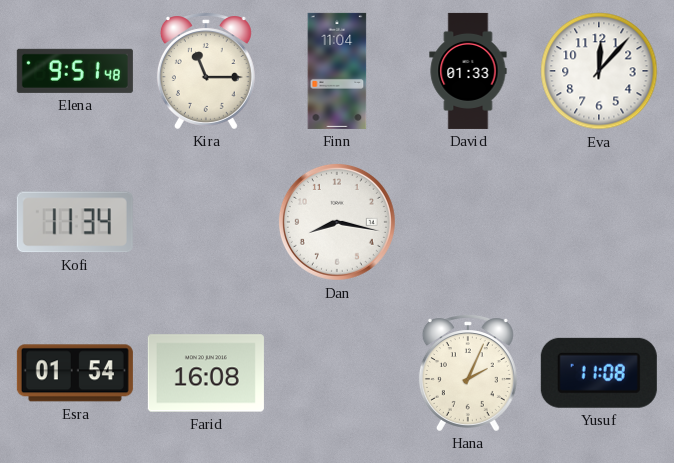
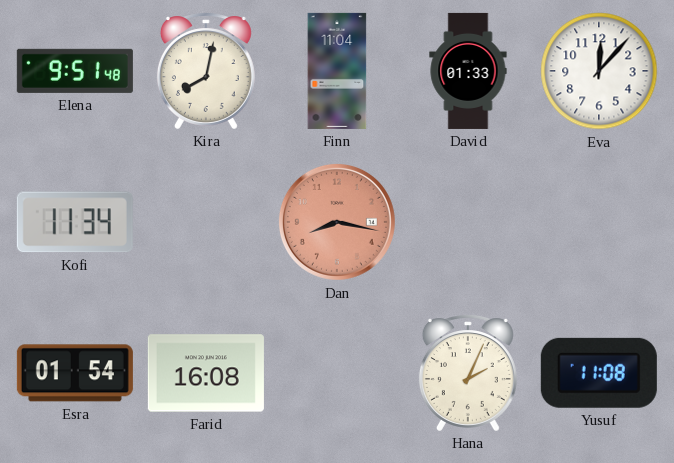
Kira: 11:15 -> 8:02
Dan dial: white -> salmon
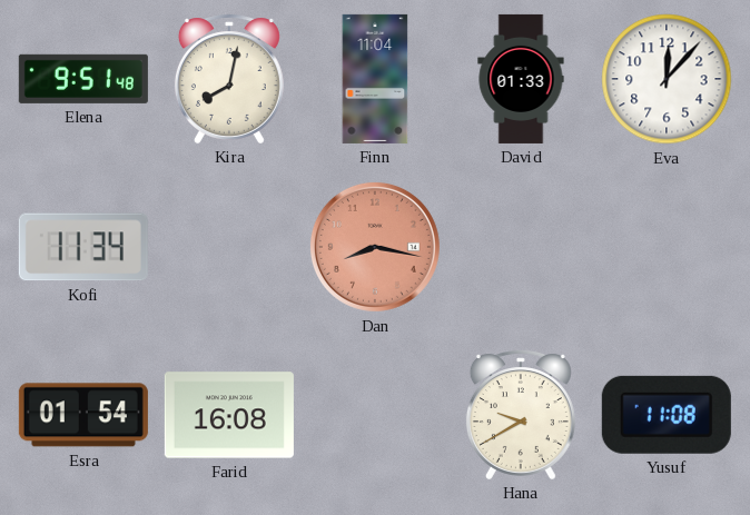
Hana: 2:04 -> 9:40
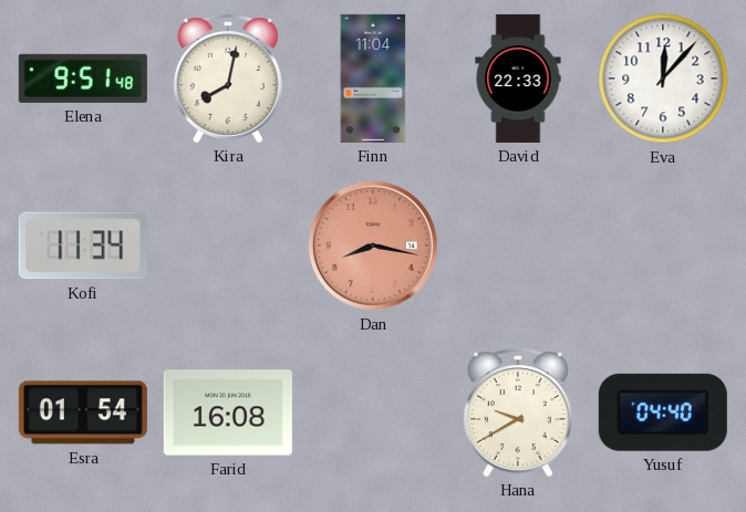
David: 01:33 -> 22:33
Yusuf: 11:08 -> 04:40
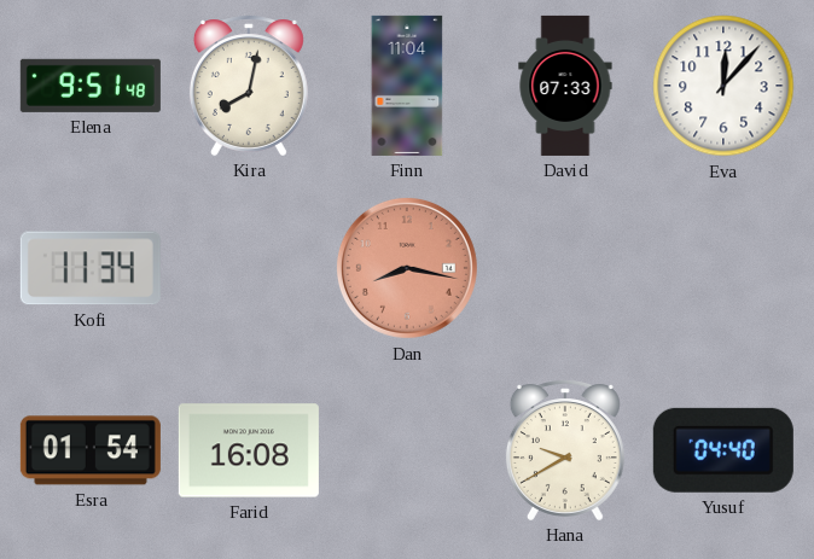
David: 22:33 -> 07:33
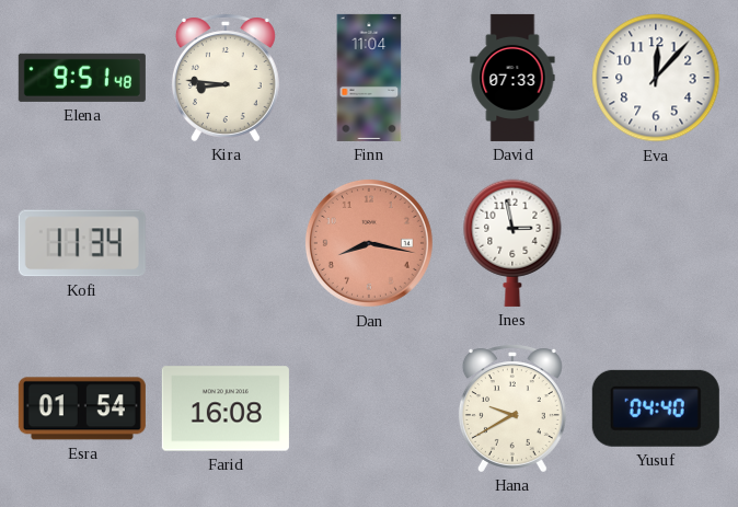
Kira: 8:02 -> 8:46
Ines: none -> 2:58
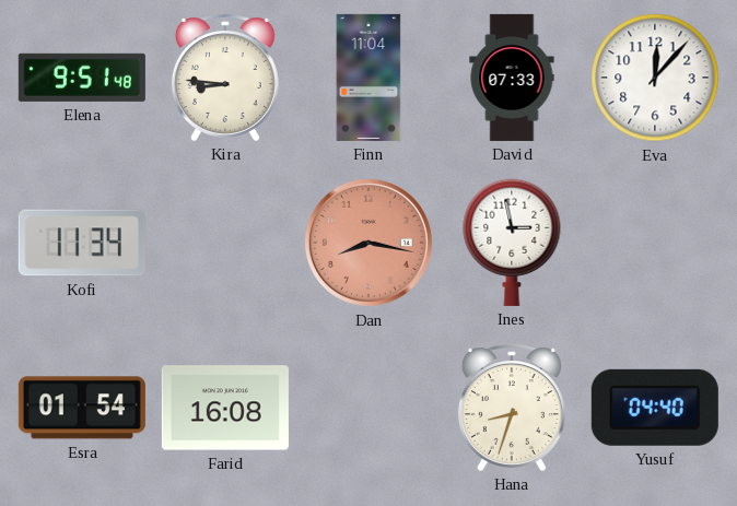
Hana: 9:40 -> 8:33
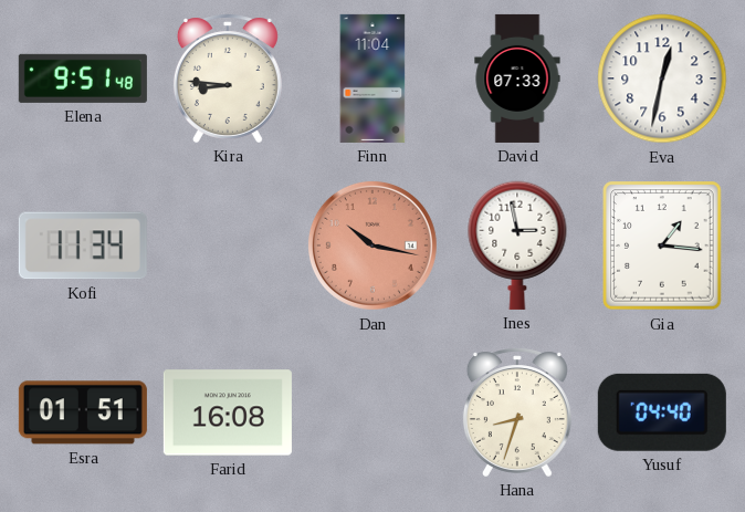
Eva: 12:07 -> 12:32
Dan: 8:17 -> 10:17
Gia: none -> 1:16
Esra: 01:54 -> 01:51
